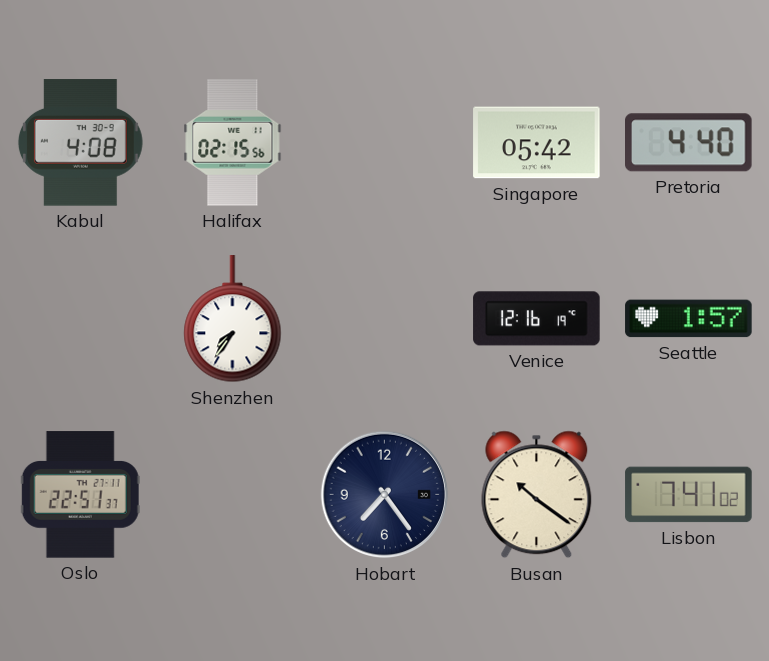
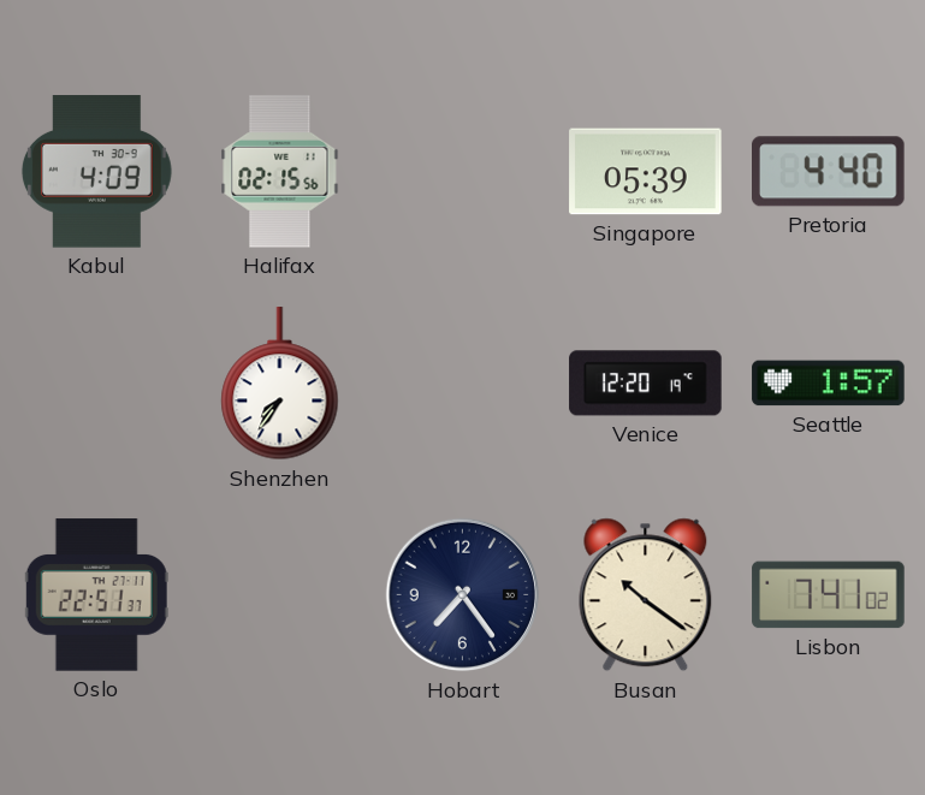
Kabul: 4:08 -> 4:09
Singapore: 05:42 -> 05:39
Venice: 12:16 -> 12:20
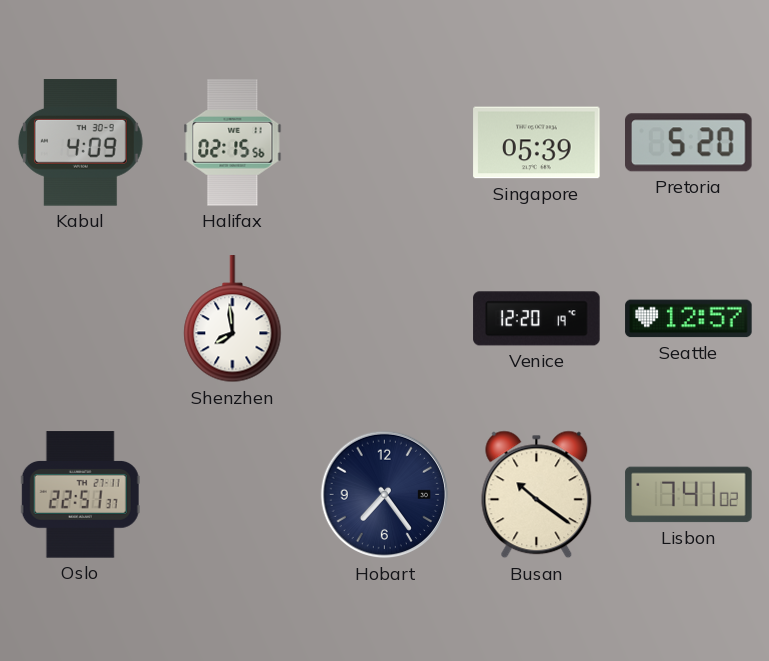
Pretoria: 4:40 -> 5:20
Shenzhen: 7:36 -> 7:59
Seattle: 1:57 -> 12:57
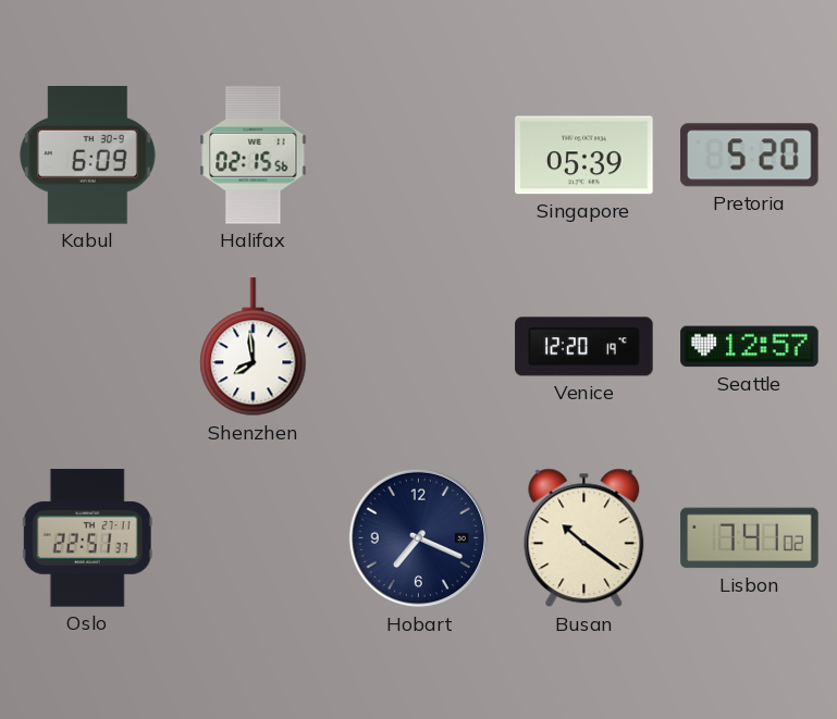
Kabul: 4:09 -> 6:09
Hobart: 7:24 -> 7:19
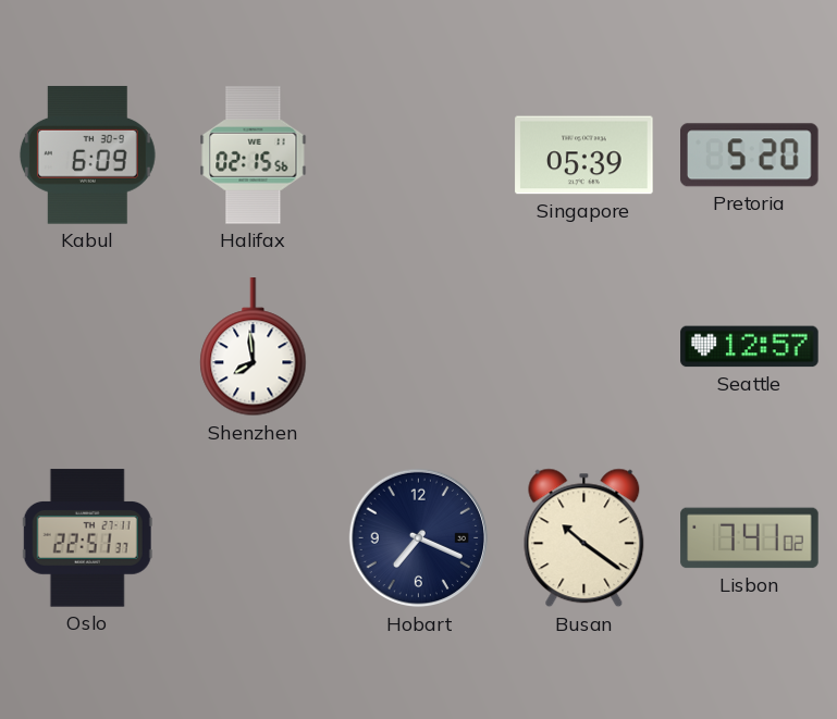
Venice: 12:20 -> none
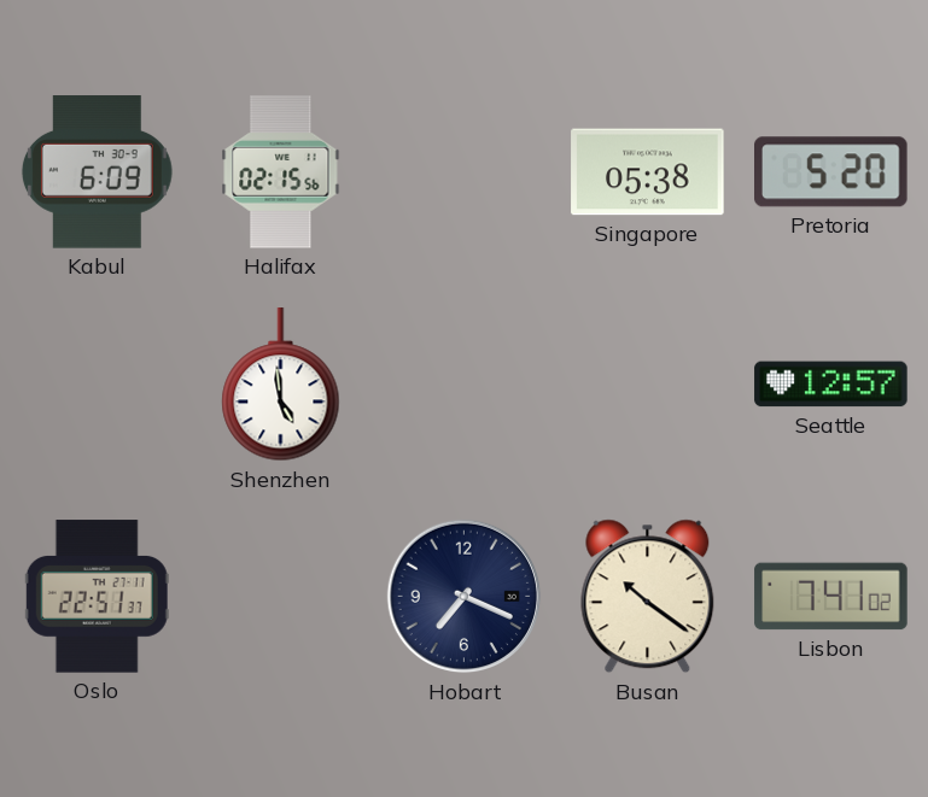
Singapore: 05:39 -> 05:38
Shenzhen: 7:59 -> 4:59
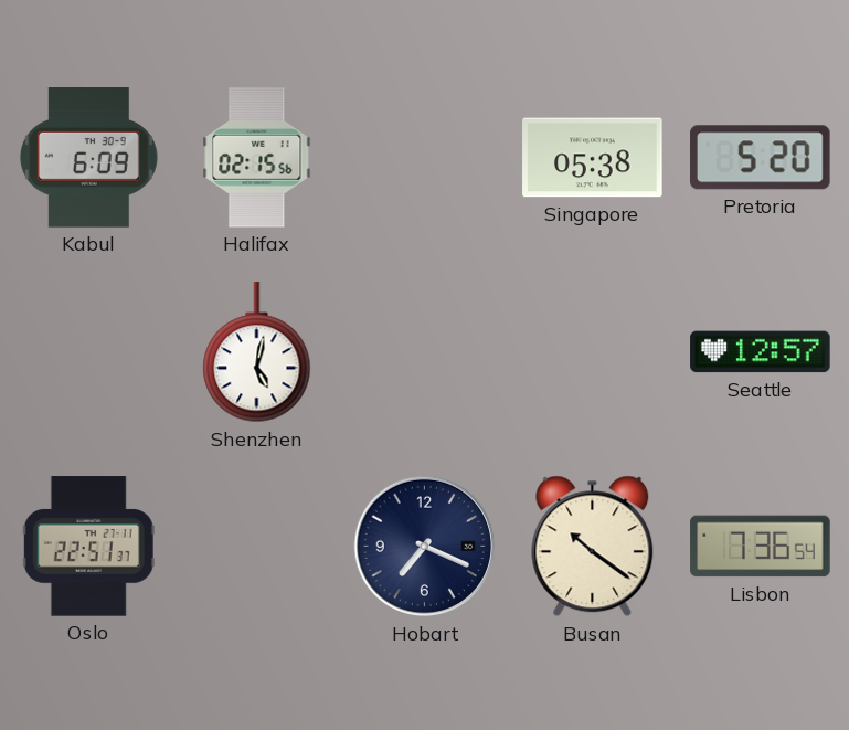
Shenzhen: 4:59 -> 5:02
Lisbon: 7:41 -> 7:36
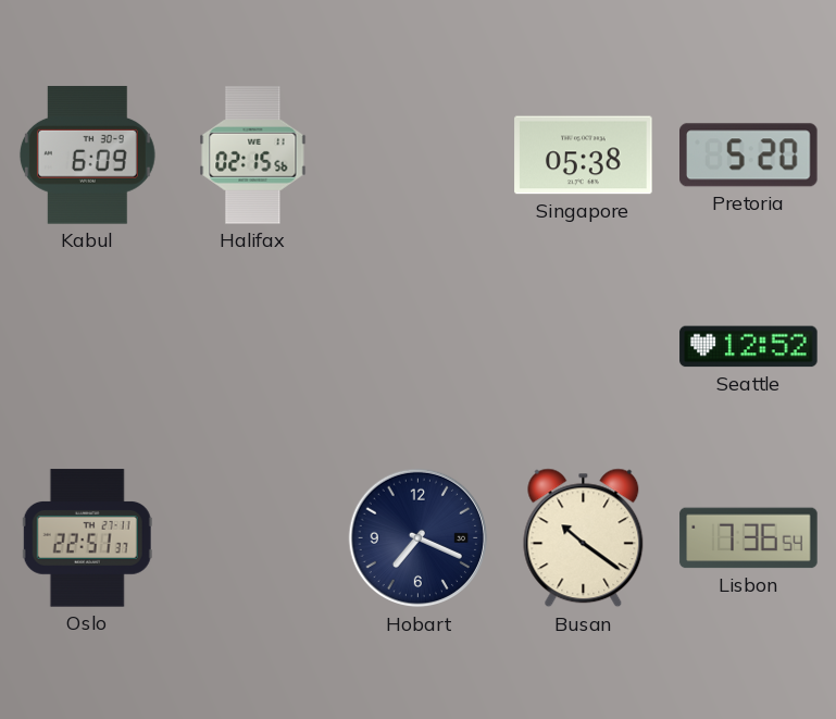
Shenzhen: 5:02 -> none
Seattle: 12:57 -> 12:52
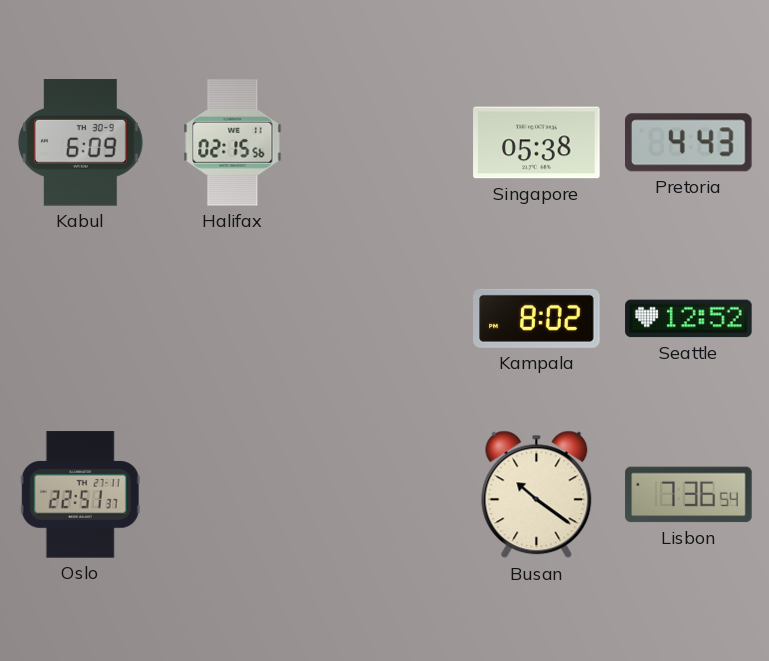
Pretoria: 5:20 -> 4:43
Kampala: none -> 8:02
Hobart: 7:19 -> none
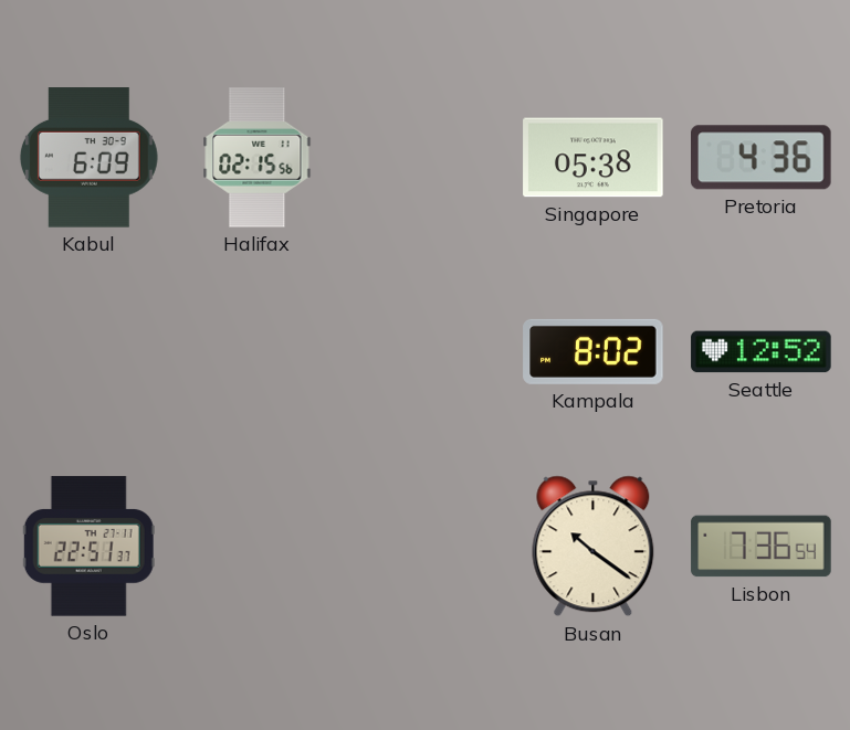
Pretoria: 4:43 -> 4:36
